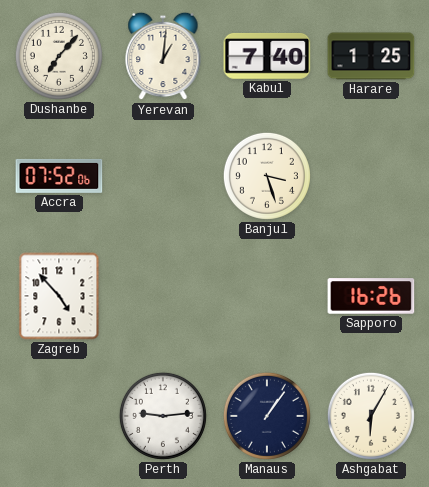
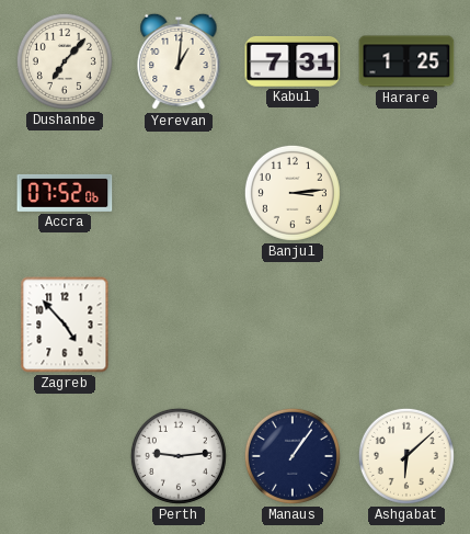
Kabul: 7:40 -> 7:31
Banjul: 3:27 -> 3:14
Sapporo: 16:26 -> none
Ashgabat: 6:05 -> 6:08
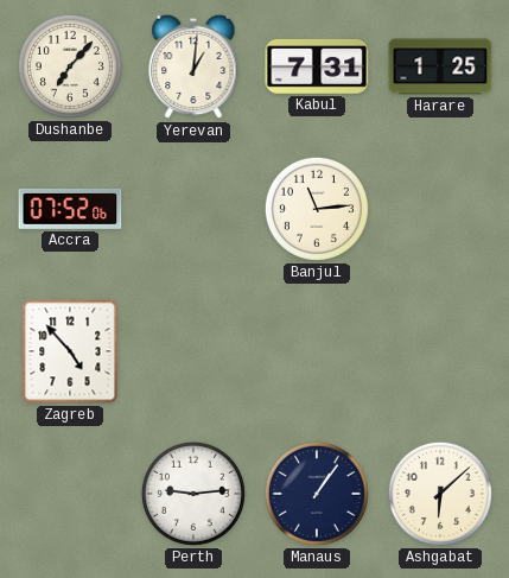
Banjul: 3:14 -> 11:14
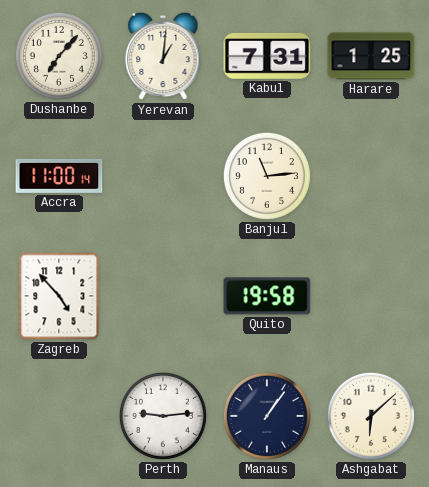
Accra: 07:52 -> 11:00
Quito: none -> 19:58
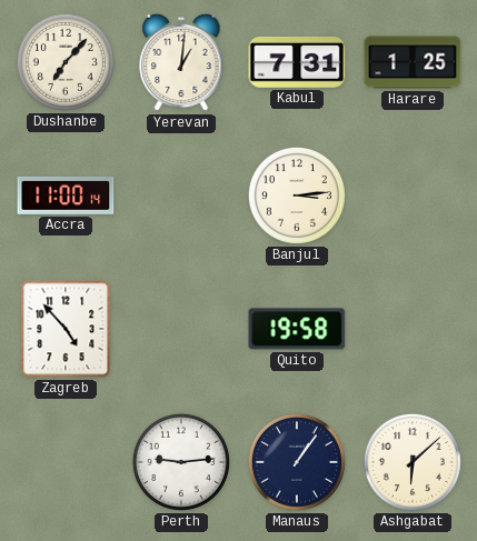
Banjul: 11:14 -> 3:14
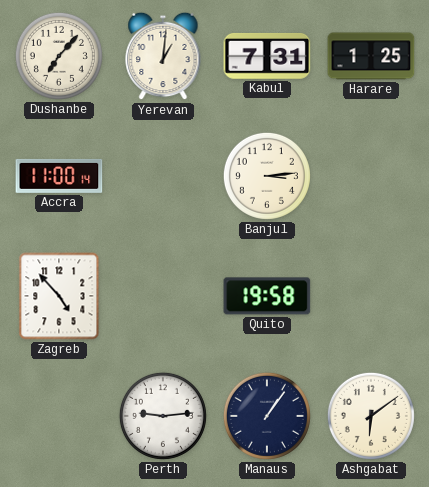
Ashgabat: 6:08 -> 6:09
